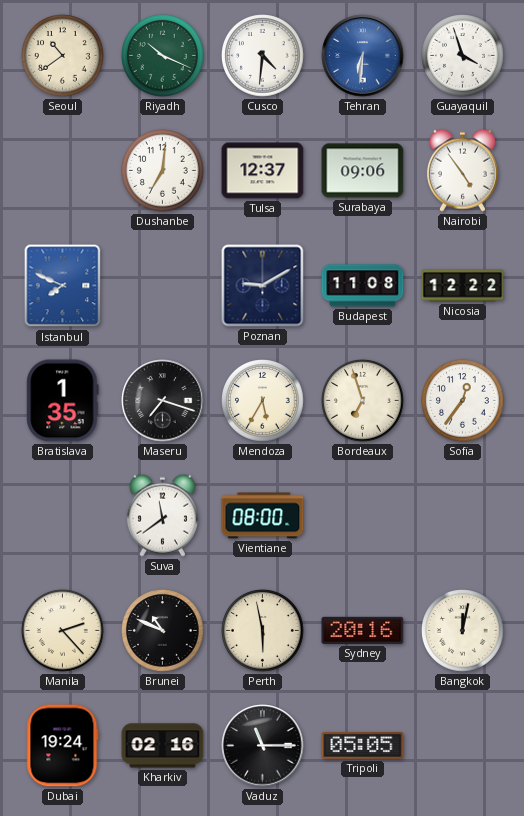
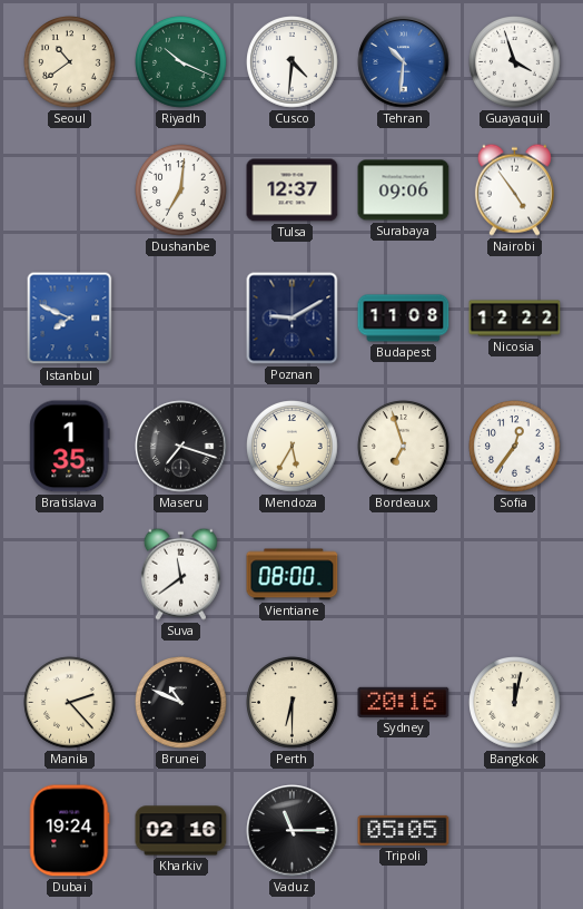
Tehran: 6:31 -> 10:31
Perth: 5:58 -> 6:30
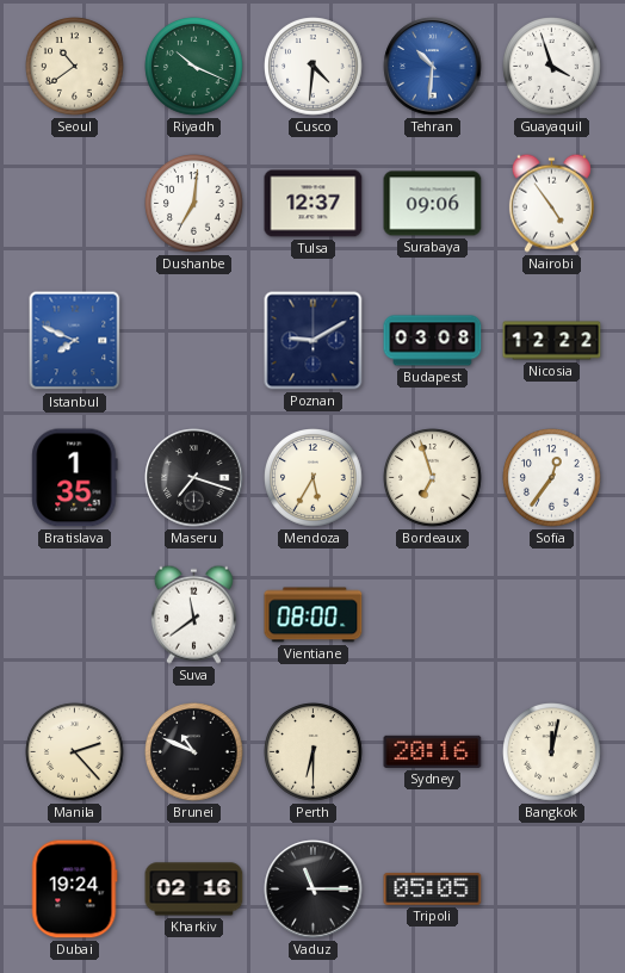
Budapest: 11:08 -> 03:08
